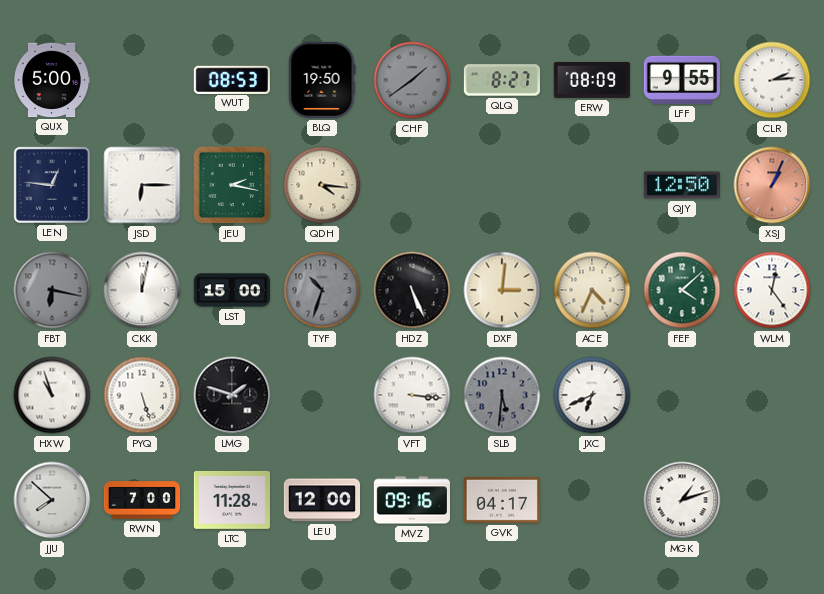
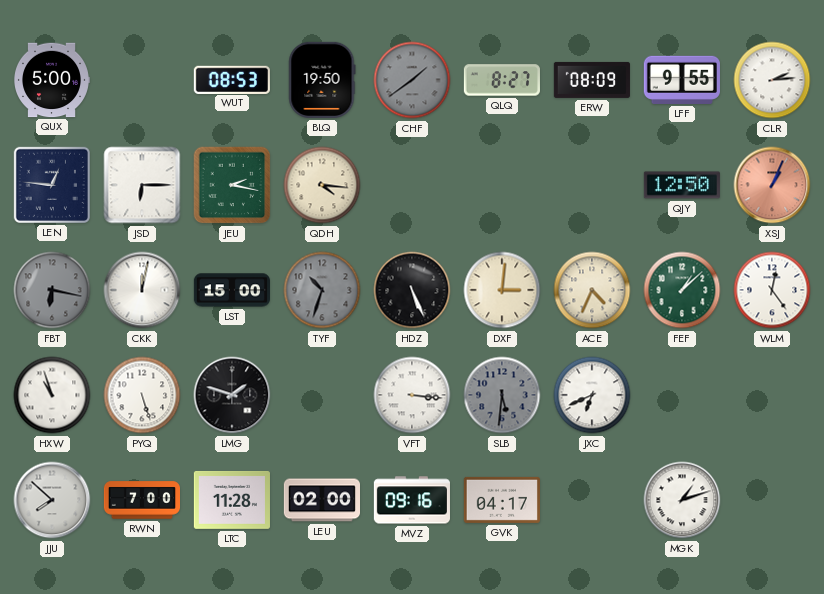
FEF: 4:08 -> 1:08
LEU: 12:00 -> 02:00
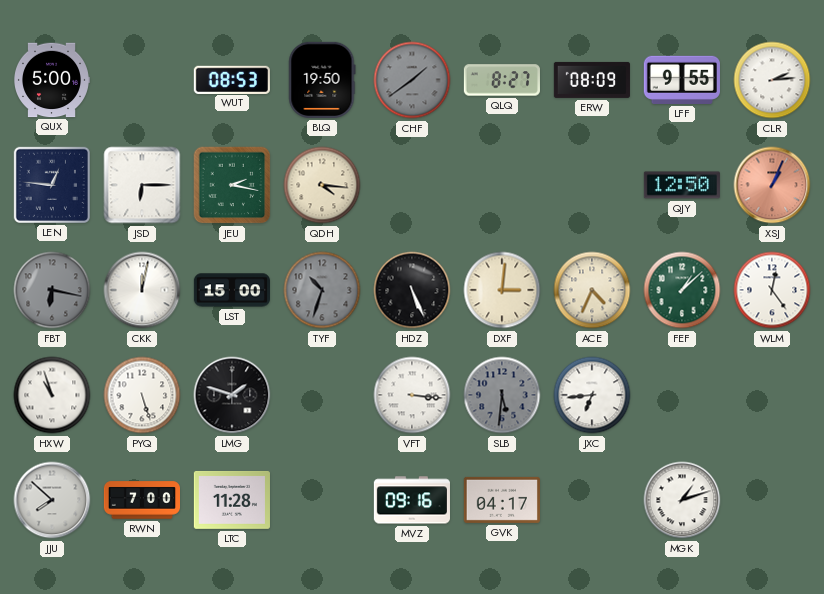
JXC: 6:41 -> 6:44
LEU: 02:00 -> none
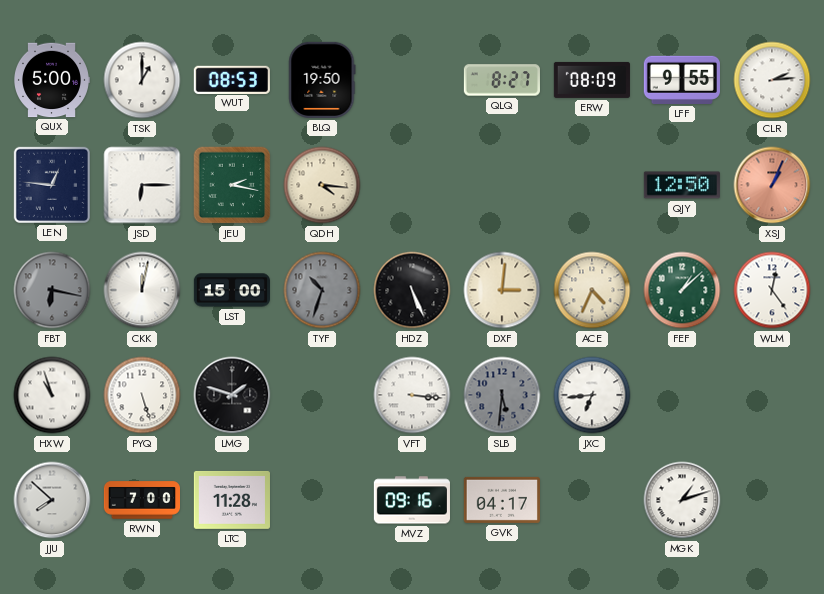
TSK: none -> 1:00
CHF: 1:39 -> none
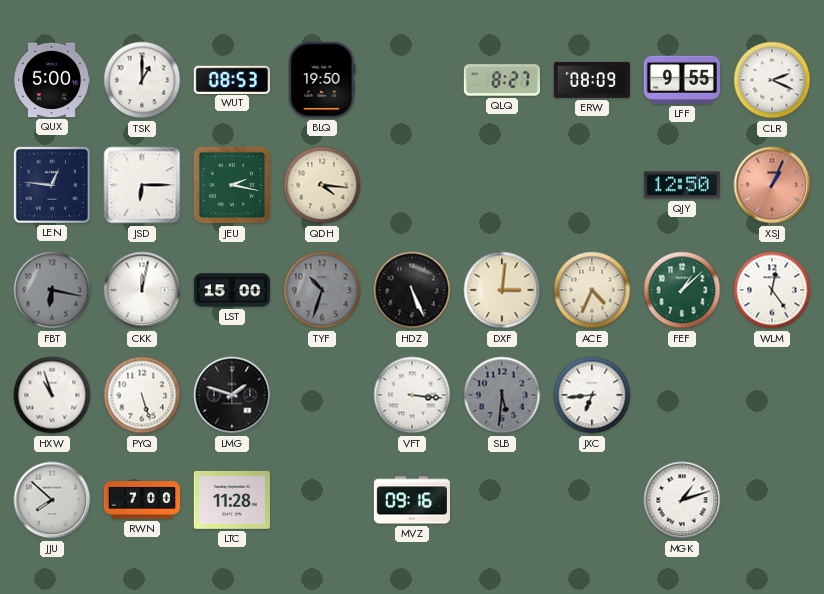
CLR: 2:14 -> 2:19
GVK: 04:17 -> none
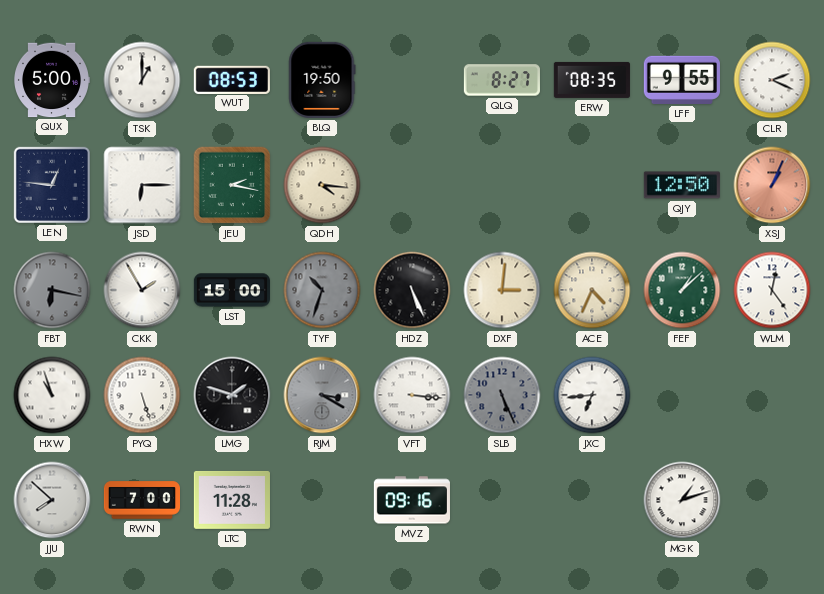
ERW: 08:09 -> 08:35
CKK: 12:02 -> 1:55
RJM: none -> 3:20
SLB: 5:31 -> 5:26
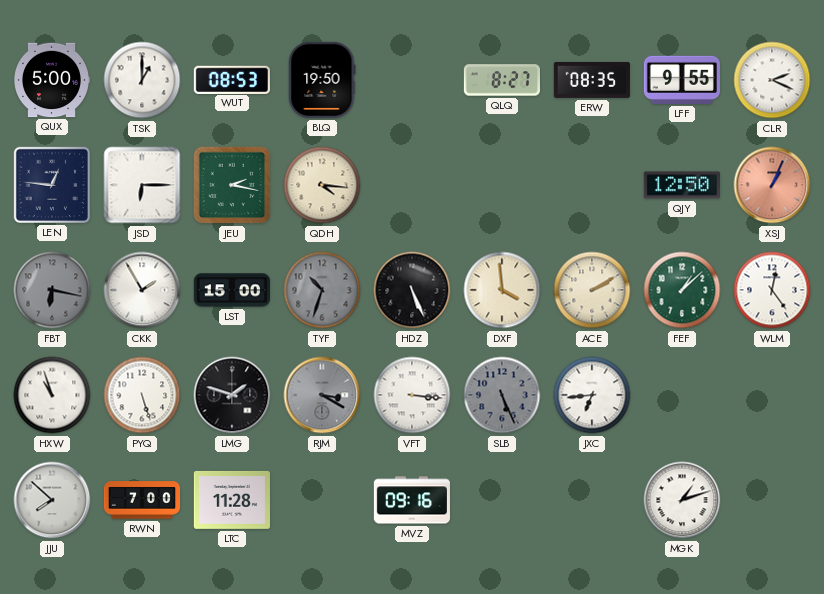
DXF: 3:01 -> 3:59
ACE: 4:34 -> 2:10
